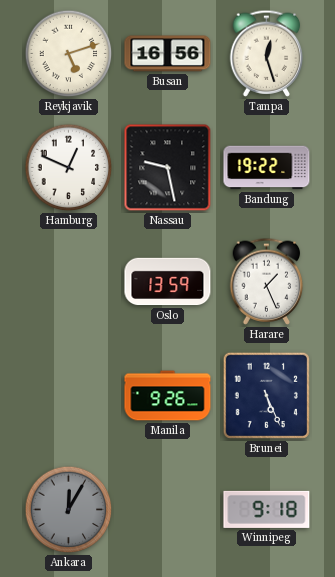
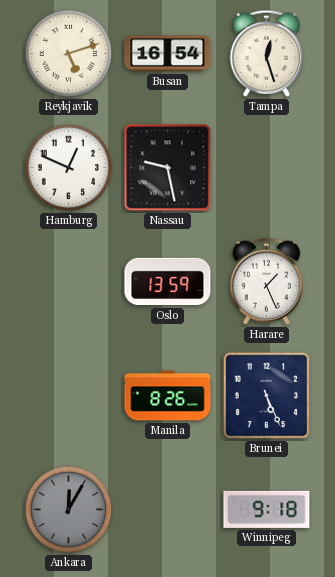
Busan: 16:56 -> 16:54
Bandung: 19:22 -> none
Manila: 9:26 -> 8:26
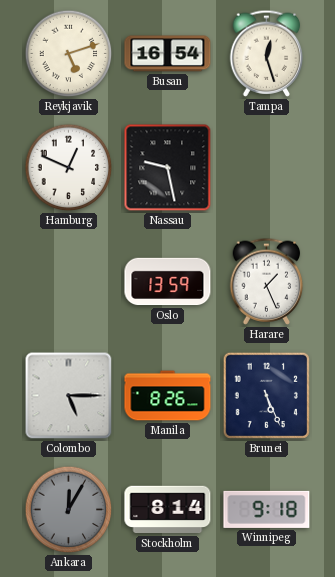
Colombo: none -> 5:15
Stockholm: none -> 8:14
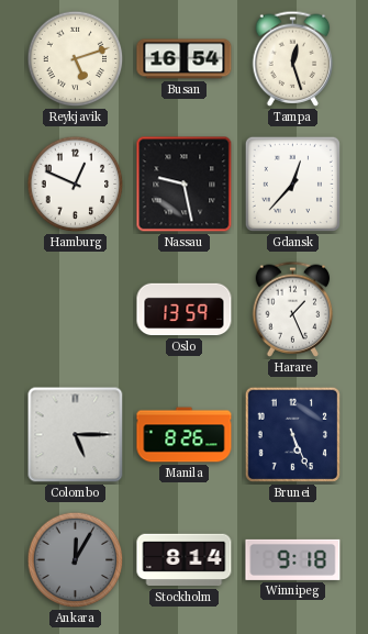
Gdansk: none -> 12:37
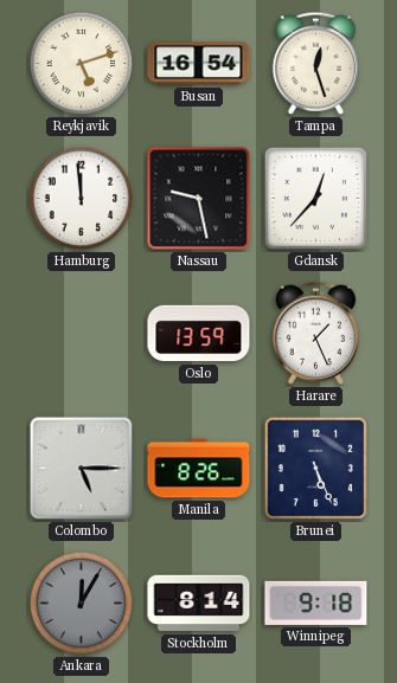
Hamburg: 12:49 -> 11:59
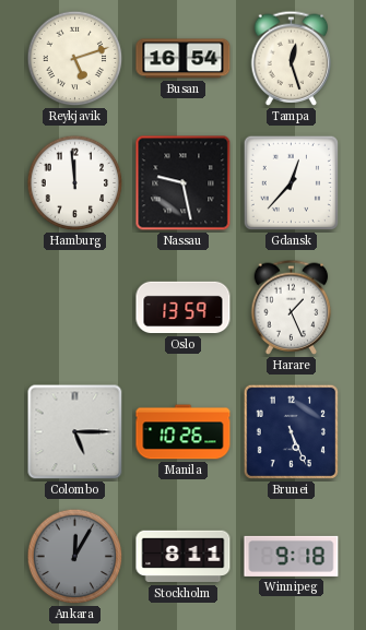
Manila: 8:26 -> 10:26
Stockholm: 8:14 -> 8:11
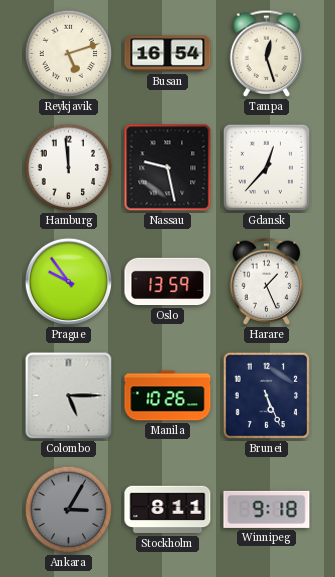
Prague: none -> 9:54
Ankara: 12:05 -> 3:05
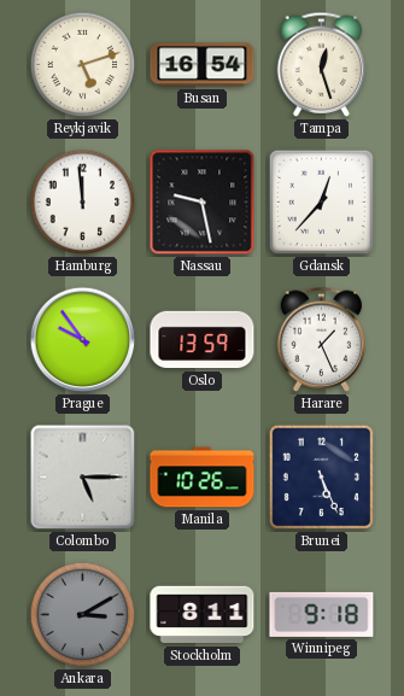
Ankara: 3:05 -> 3:10
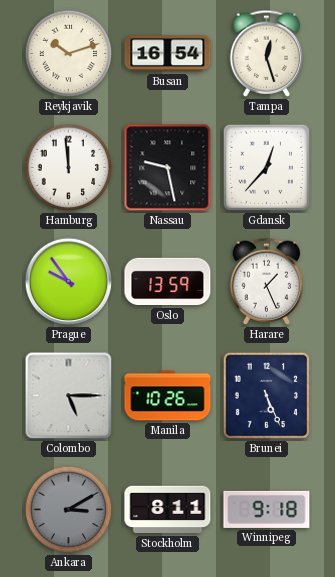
Reykjavik: 5:12 -> 10:12
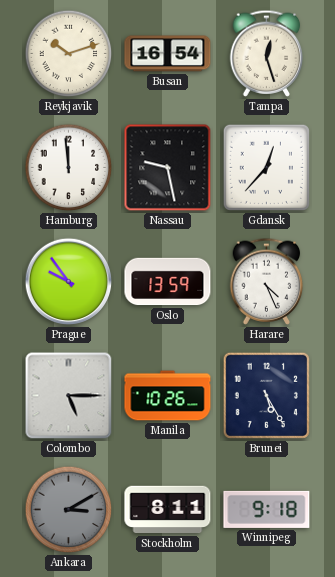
Harare: 1:26 -> 4:26
Brunei: 5:26 -> 5:25
